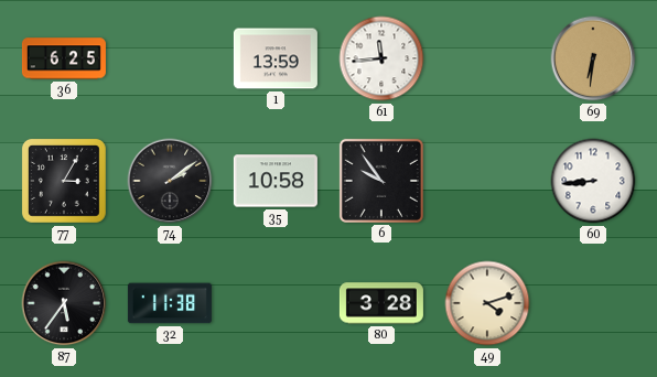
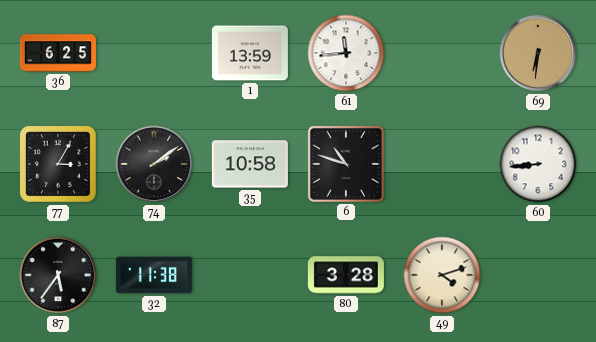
6: 9:54 -> 10:48
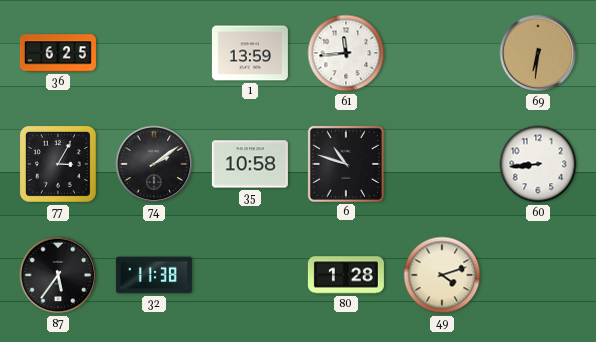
80: 3:28 -> 1:28
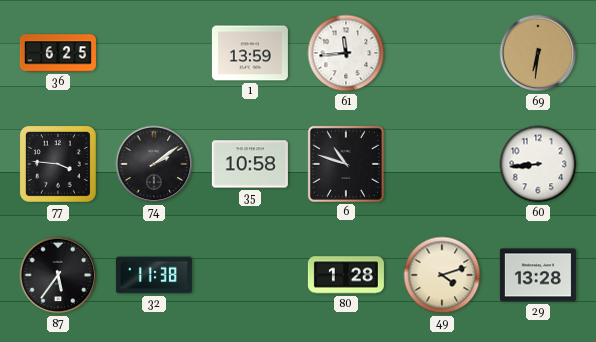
77: 3:05 -> 3:46
29: none -> 13:28
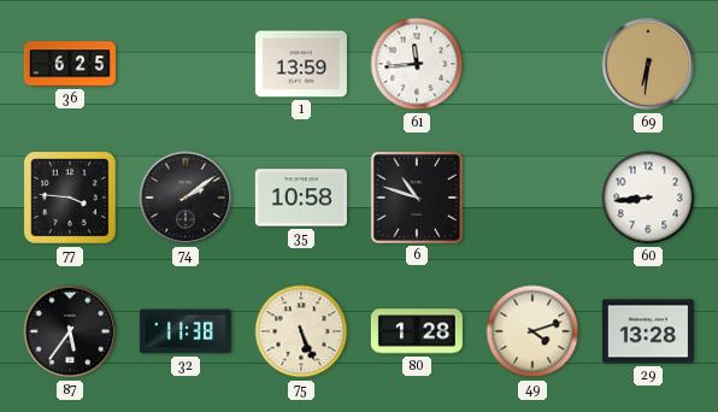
75: none -> 5:26
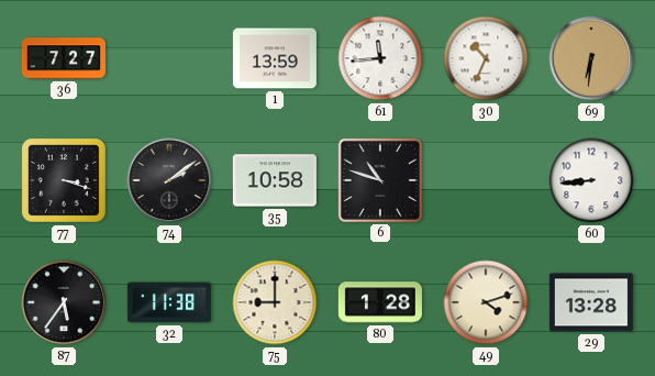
36: 6:25 -> 7:27
30: none -> 10:34
77: 3:46 -> 3:18
75: 5:26 -> 9:00
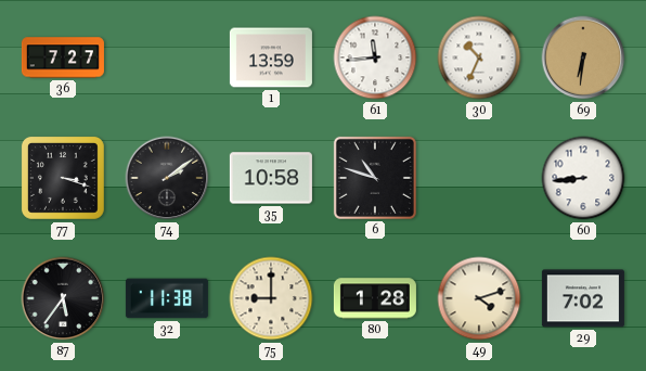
29: 13:28 -> 7:02
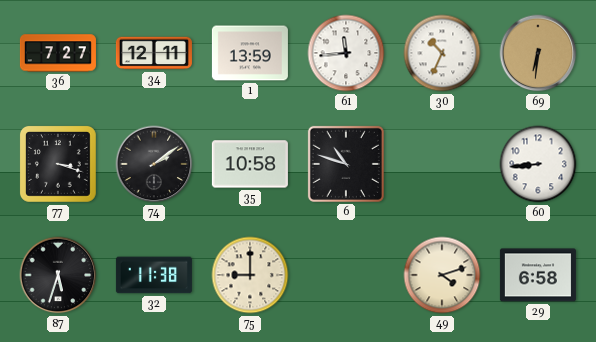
34: none -> 12:11
87: 5:36 -> 5:33
80: 1:28 -> none
29: 7:02 -> 6:58
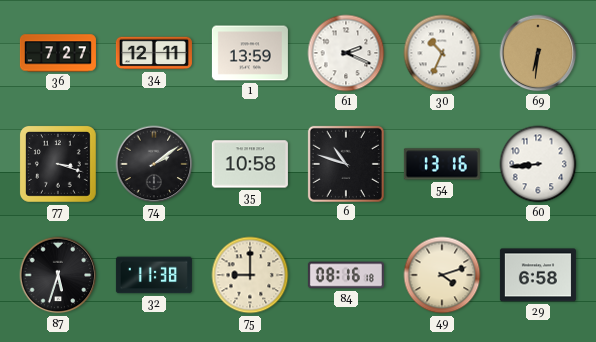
61: 11:44 -> 2:19
54: none -> 13:16
84: none -> 08:16
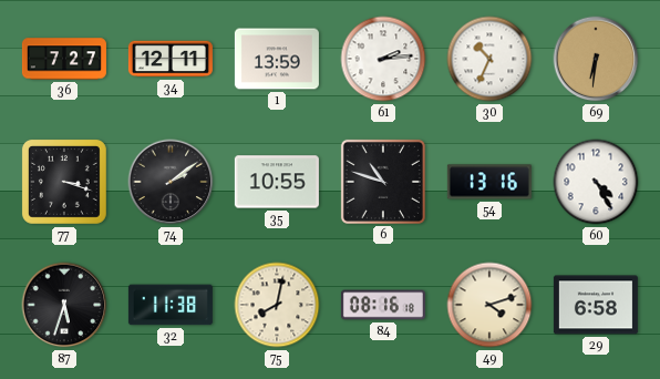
61: 2:19 -> 2:14
35: 10:58 -> 10:55
60: 8:44 -> 4:25
75: 9:00 -> 8:02
